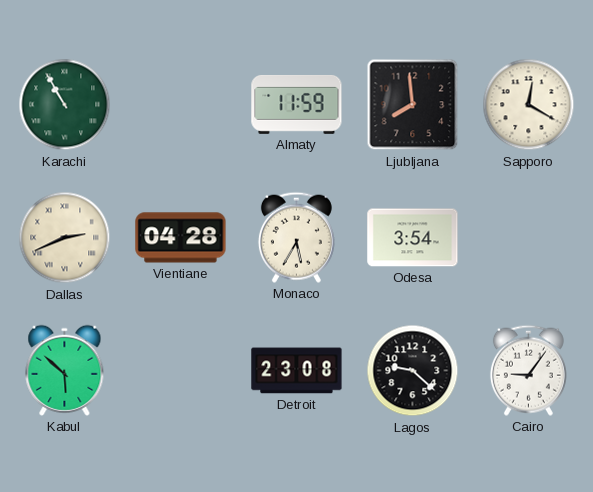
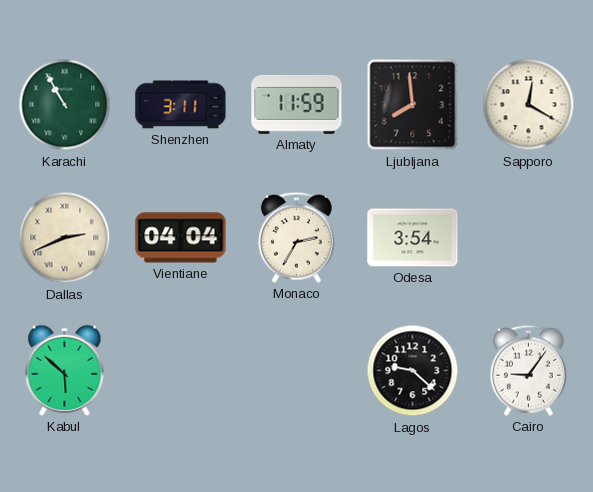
Shenzhen: none -> 3:11
Vientiane: 04:28 -> 04:04
Monaco: 5:35 -> 2:35
Detroit: 23:08 -> none
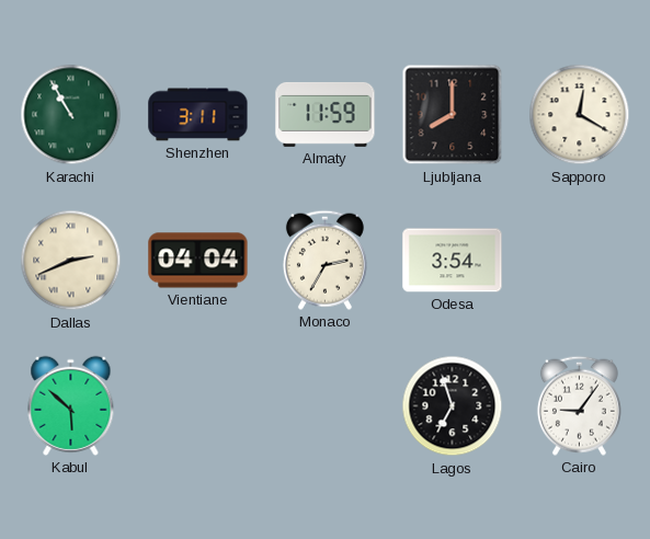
Ljubljana: 7:59 -> 8:00
Lagos: 9:22 -> 6:57
